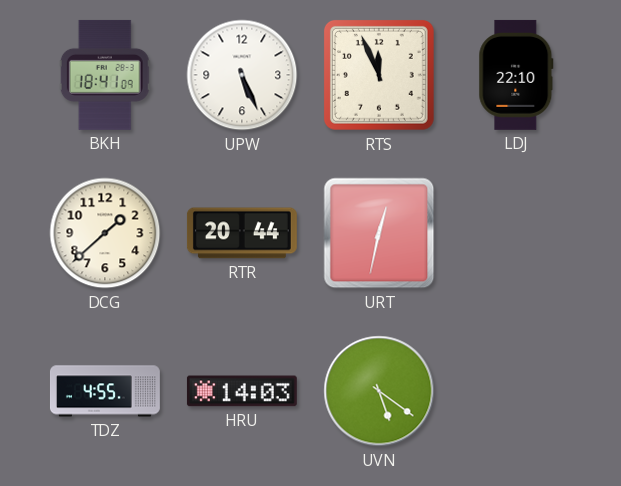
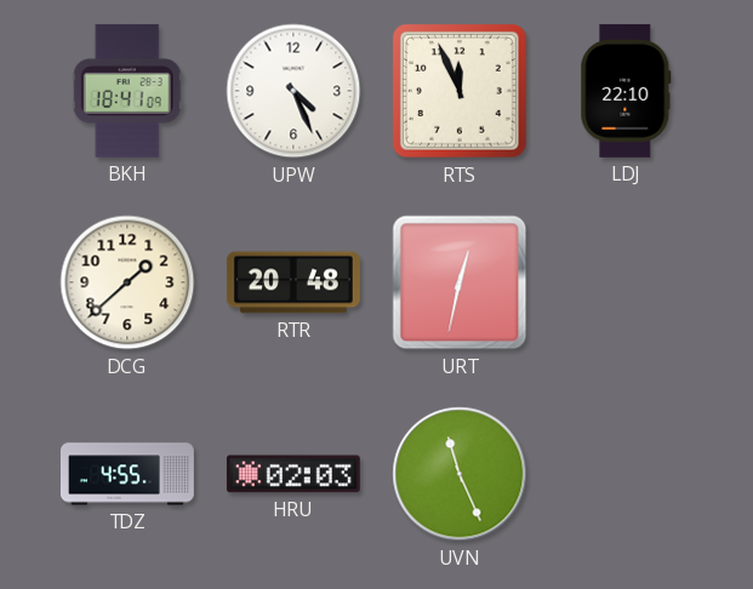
UPW: 5:26 -> 4:26
RTR: 20:44 -> 20:48
HRU: 14:03 -> 02:03
UVN: 5:21 -> 11:26
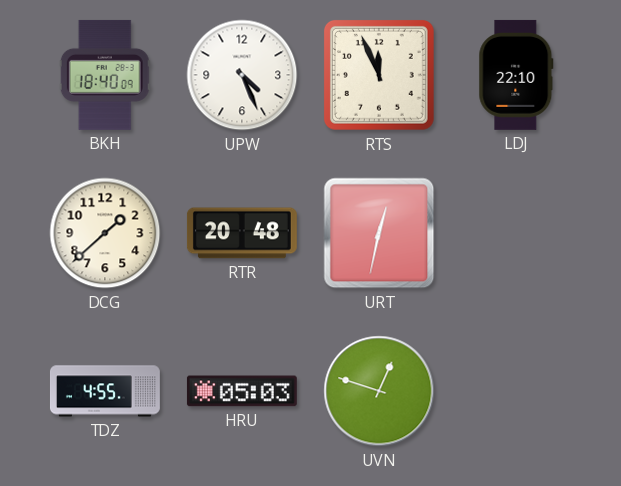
BKH: 18:41 -> 18:40
HRU: 02:03 -> 05:03
UVN: 11:26 -> 12:48
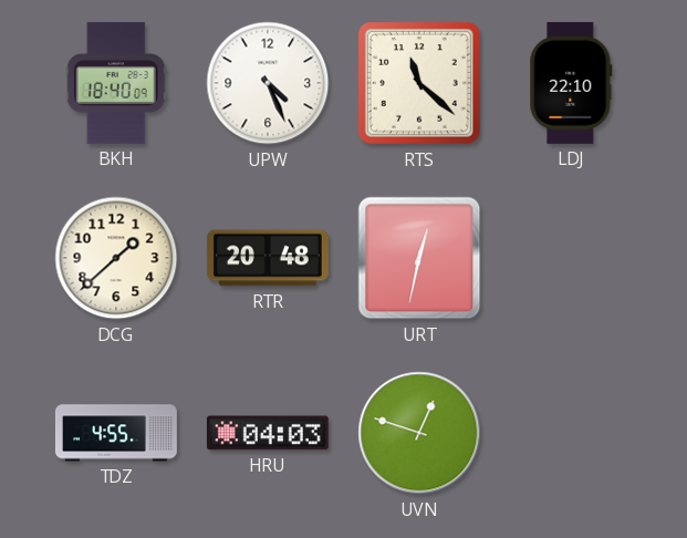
RTS: 11:56 -> 11:22
HRU: 05:03 -> 04:03
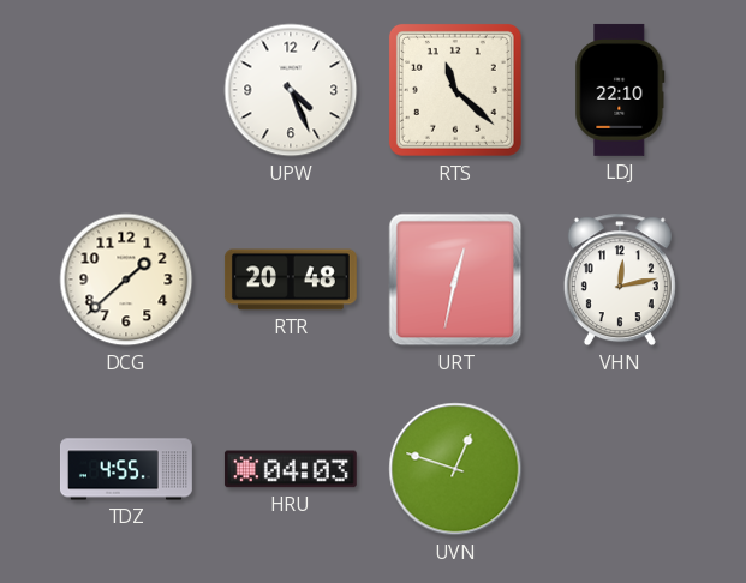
BKH: 18:40 -> none
VHN: none -> 12:13
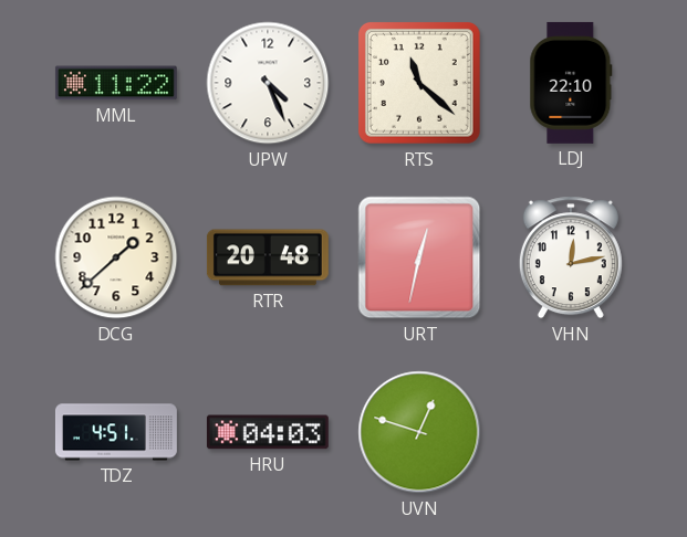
MML: none -> 11:22
TDZ: 4:55 -> 4:51
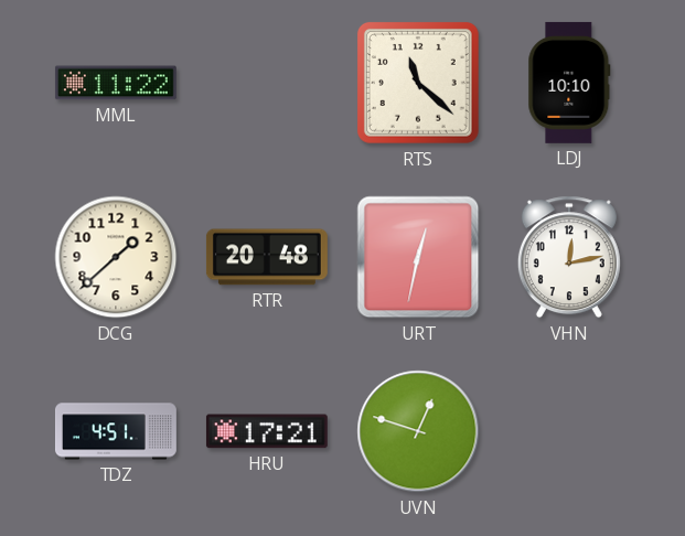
UPW: 4:26 -> none
LDJ: 22:10 -> 10:10
HRU: 04:03 -> 17:21
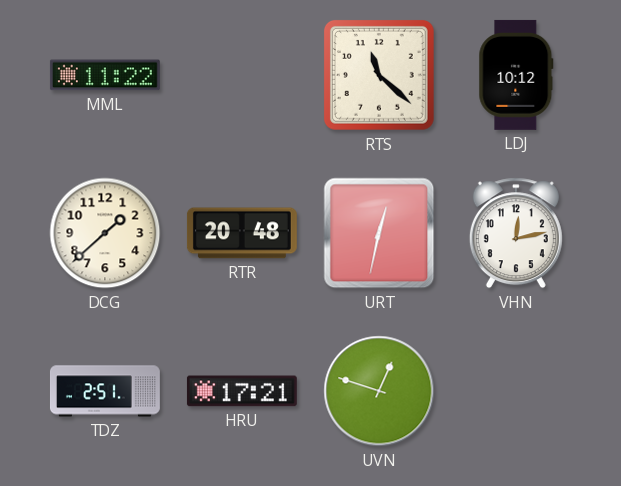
LDJ: 10:10 -> 10:12
TDZ: 4:51 -> 2:51
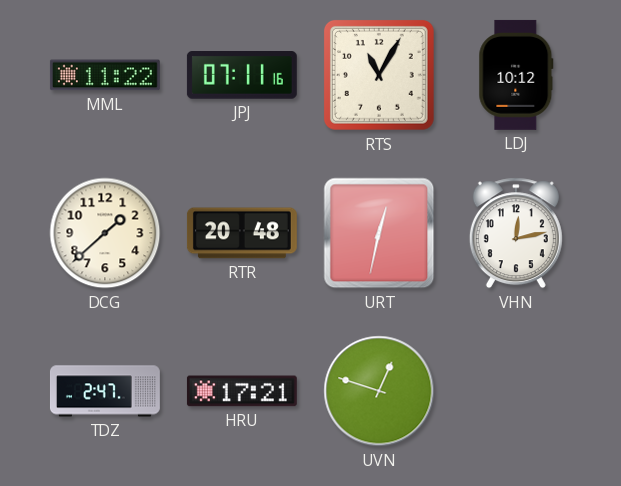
JPJ: none -> 07:11
RTS: 11:22 -> 11:05
TDZ: 2:51 -> 2:47
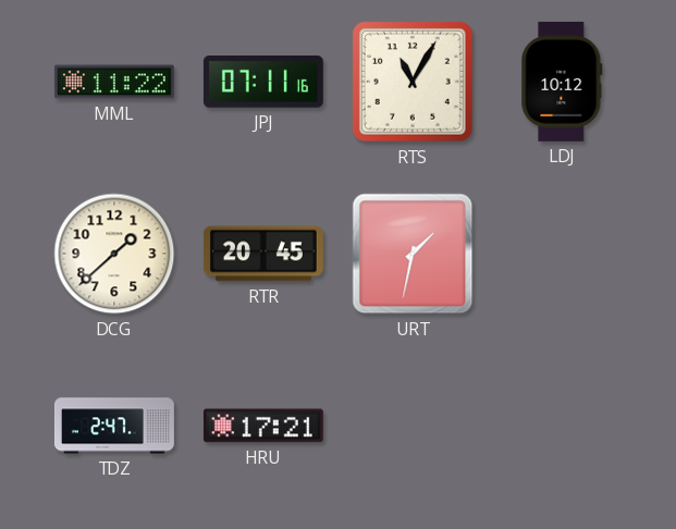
RTR: 20:48 -> 20:45
URT: 12:32 -> 1:32
VHN: 12:13 -> none
UVN: 12:48 -> none
